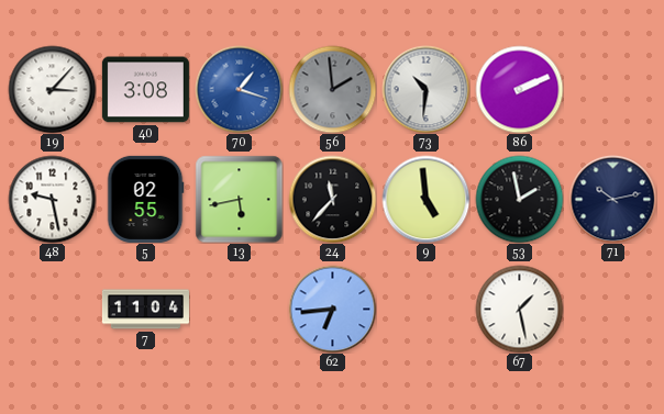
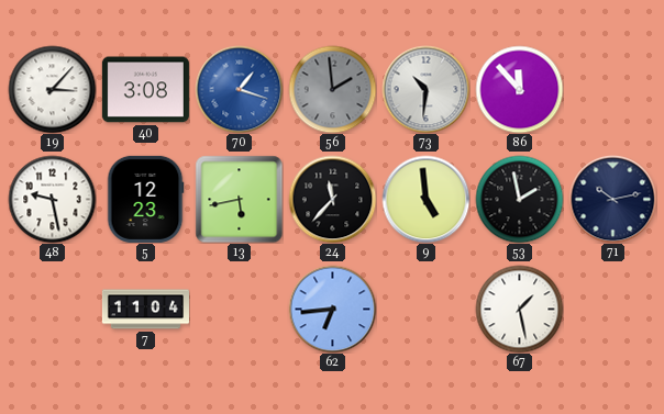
86: 2:11 -> 11:53
5: 02:55 -> 12:23
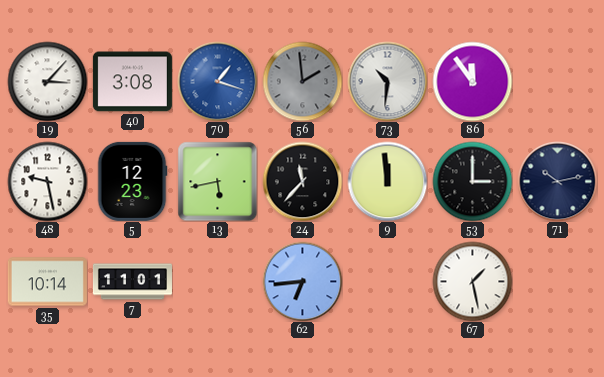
86: 11:53 -> 11:54
9: 4:59 -> 11:59
53: 1:58 -> 3:00
35: none -> 10:14
7: 11:04 -> 11:01
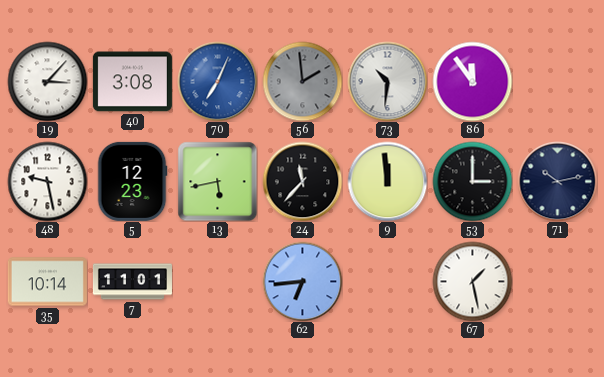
70: 1:18 -> 7:04
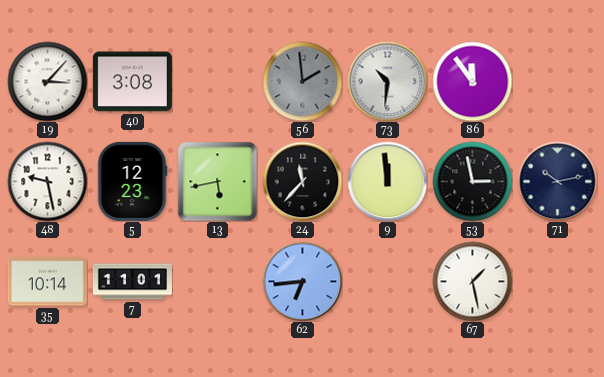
70: 7:04 -> none
53: 3:00 -> 2:58
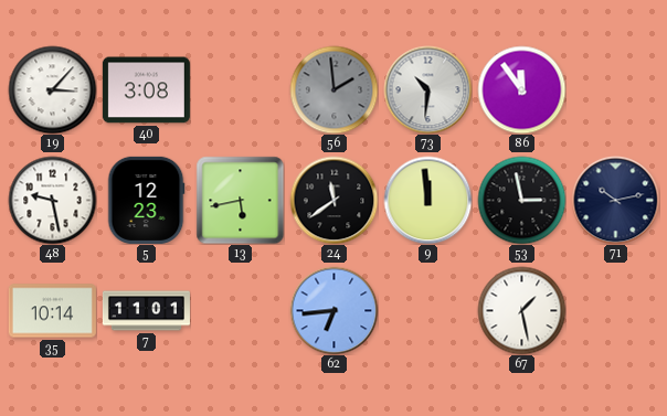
24: 11:37 -> 11:39
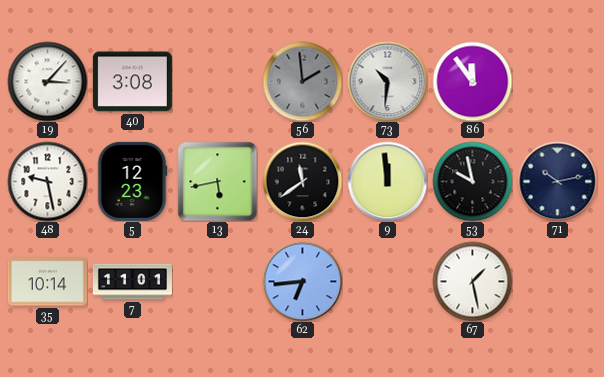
53: 2:58 -> 9:58
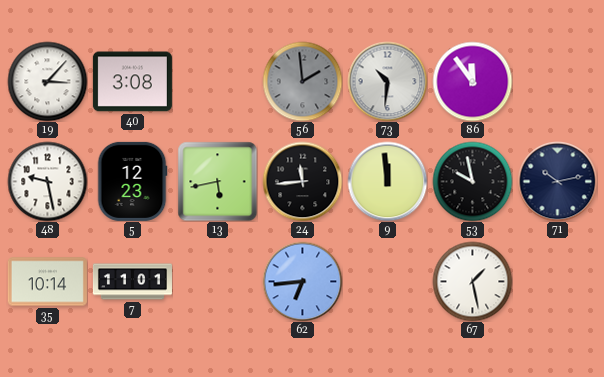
24: 11:39 -> 11:44
